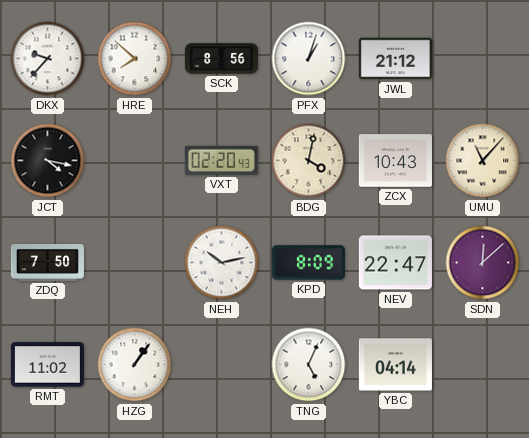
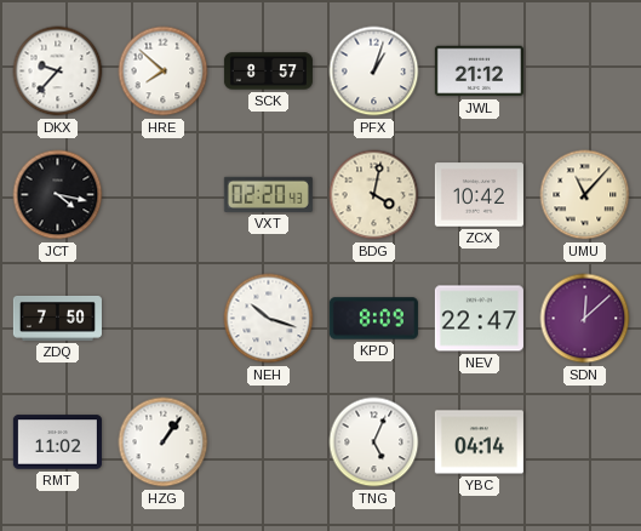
SCK: 8:56 -> 8:57
ZCX: 10:43 -> 10:42
NEH: 10:13 -> 10:18
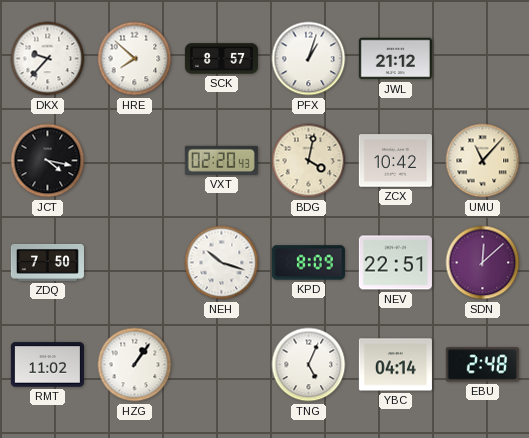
NEV: 22:47 -> 22:51
EBU: none -> 2:48
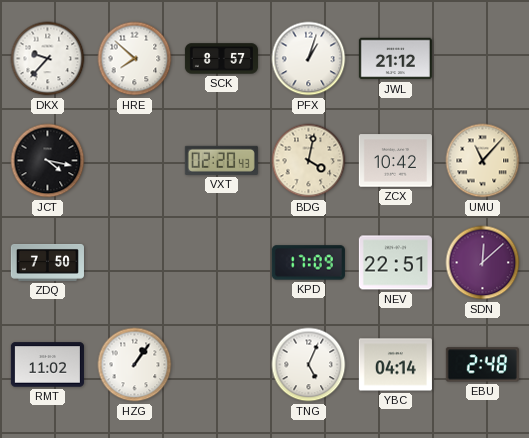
NEH: 10:18 -> none
KPD: 8:09 -> 17:09
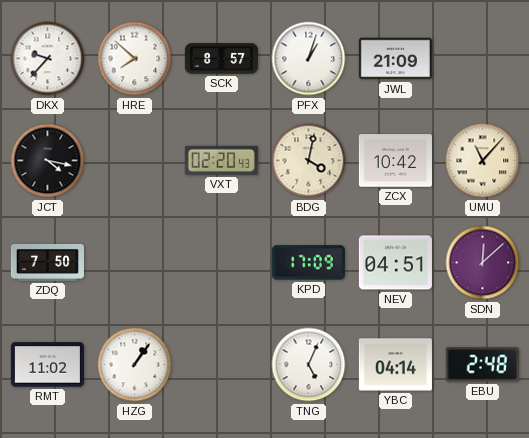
JWL: 21:12 -> 21:09
NEV: 22:51 -> 04:51
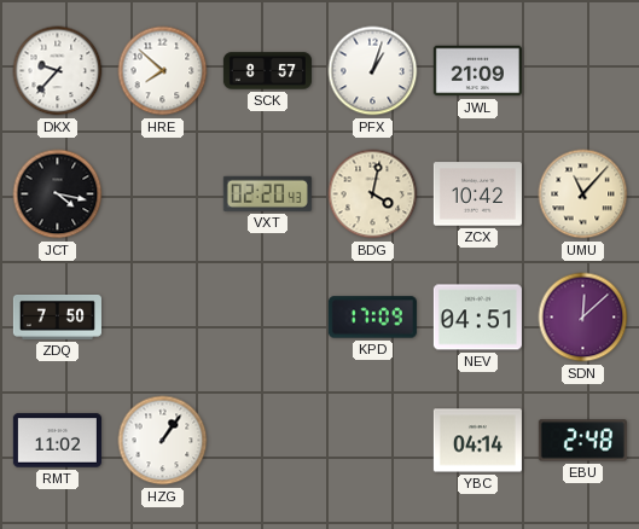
TNG: 5:04 -> none
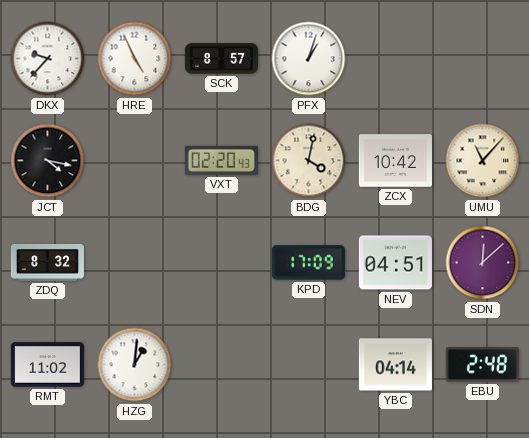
HRE: 7:52 -> 4:56
JWL: 21:09 -> none
ZDQ: 7:50 -> 8:32
HZG: 1:06 -> 1:01
